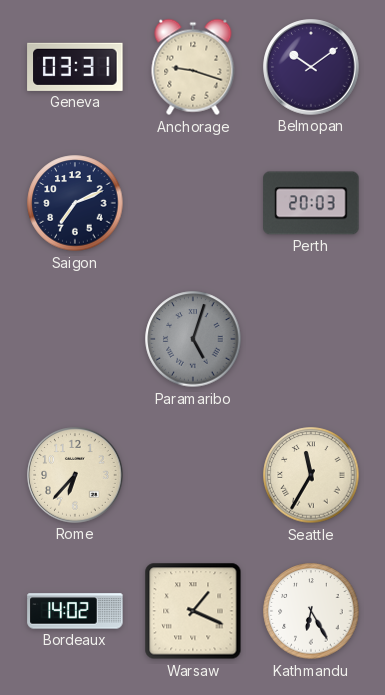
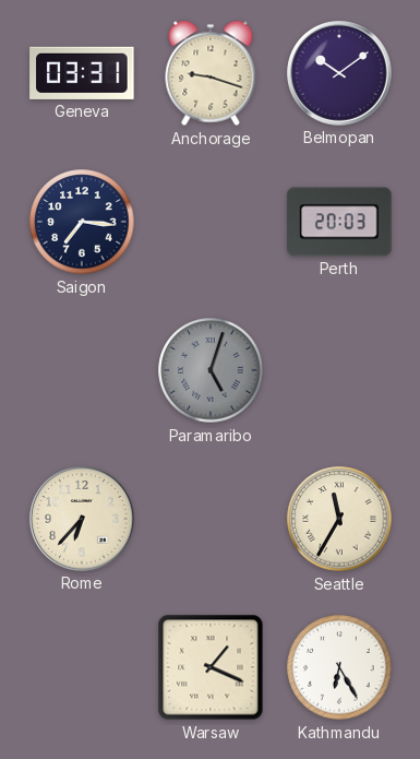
Saigon: 7:11 -> 7:16
Bordeaux: 14:02 -> none
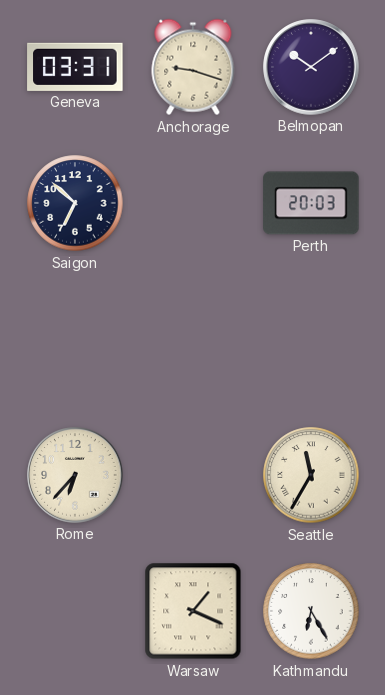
Saigon: 7:16 -> 6:52
Paramaribo: 5:03 -> none
